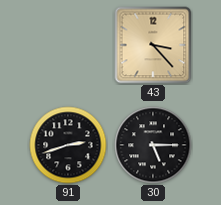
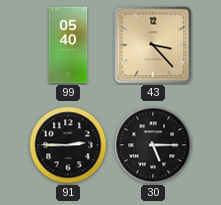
99: none -> 05:40
91: 2:42 -> 2:45
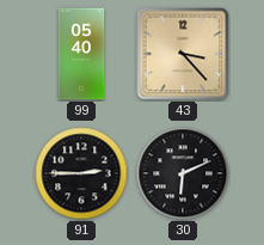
30: 5:15 -> 6:11
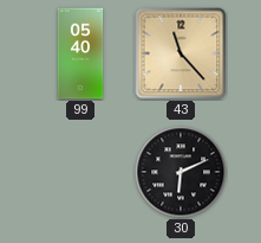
43: 3:23 -> 11:23
91: 2:45 -> none
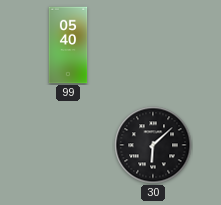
43: 11:23 -> none
30: 6:11 -> 6:08
